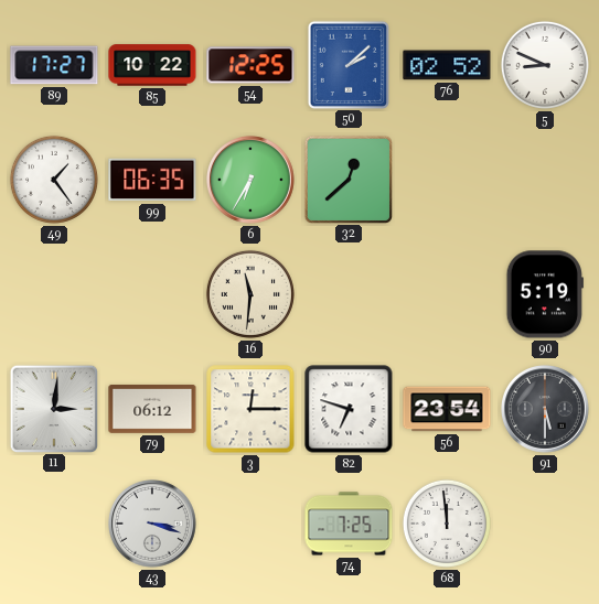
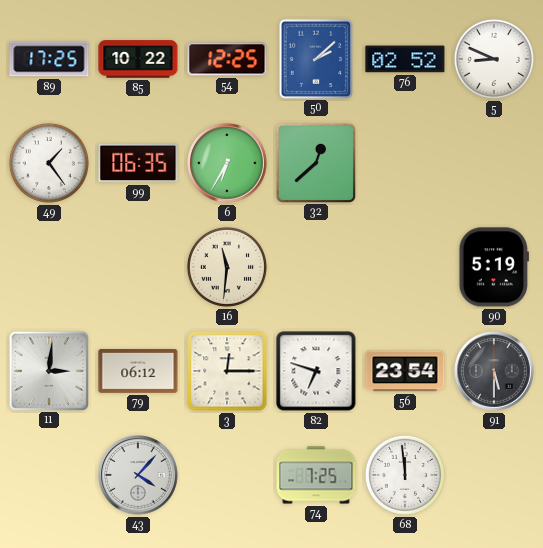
89: 17:27 -> 17:25
43: 3:18 -> 4:07
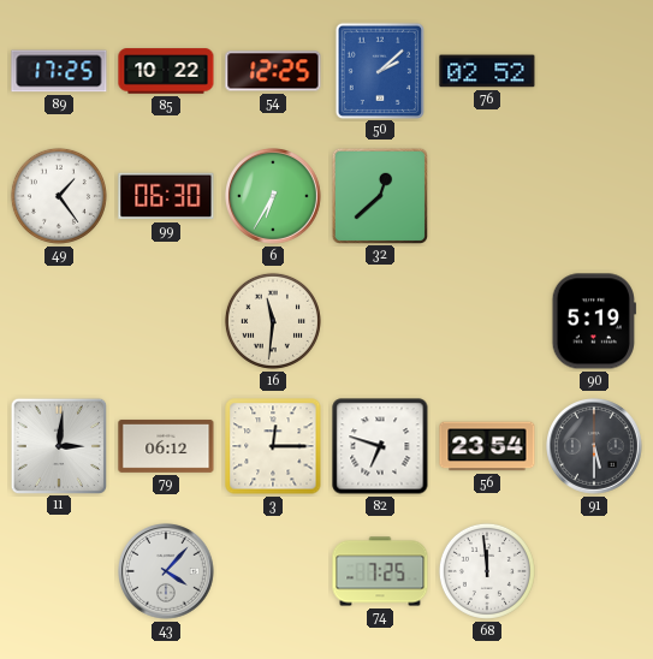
5: 8:49 -> none
99: 06:35 -> 06:30
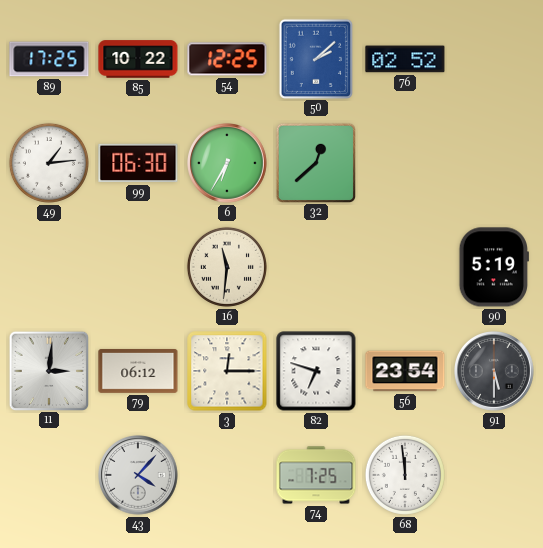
49: 1:24 -> 1:14
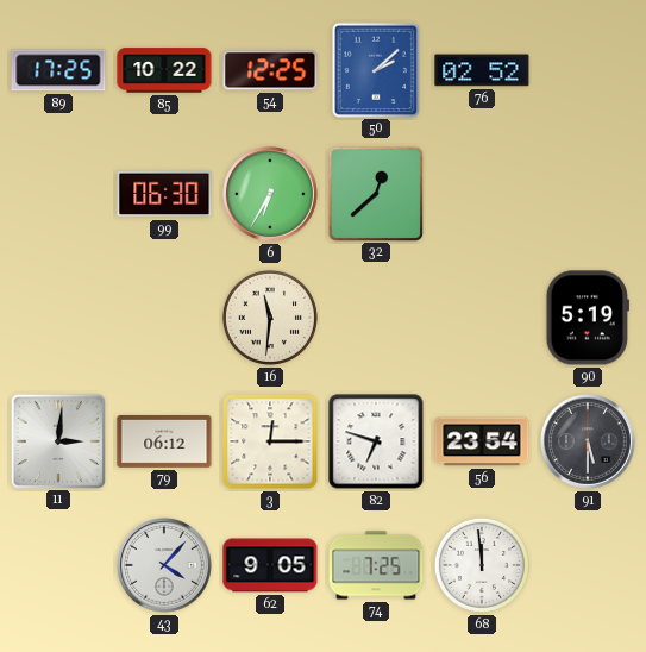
49: 1:14 -> none
62: none -> 9:05
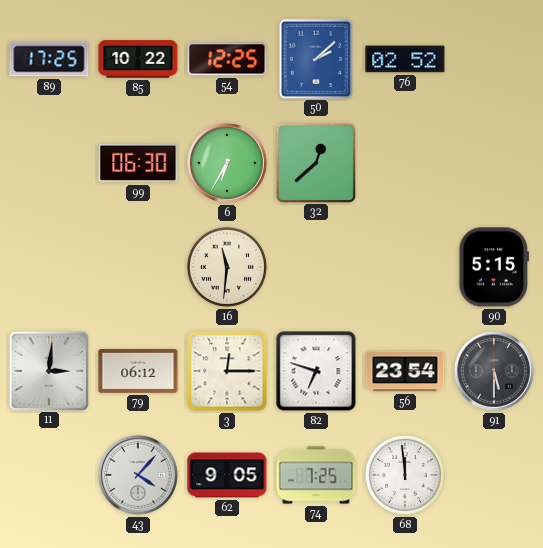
90: 5:19 -> 5:15
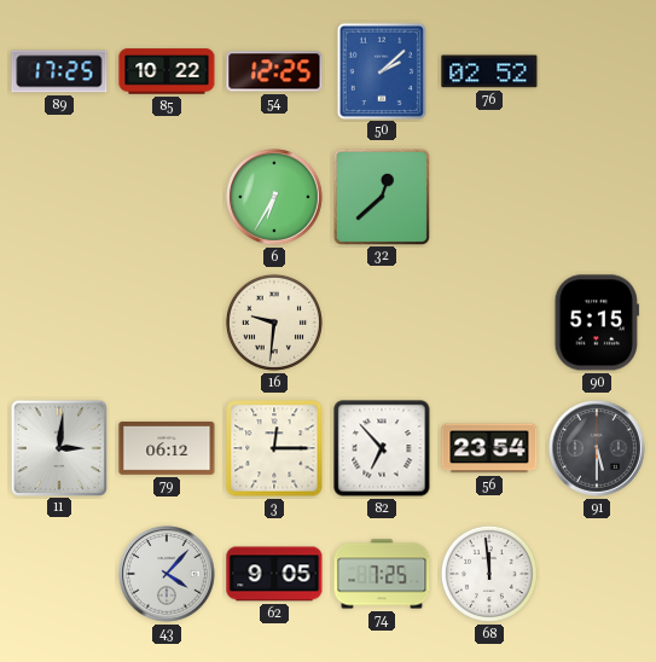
99: 06:30 -> none
16: 11:31 -> 9:31
82: 6:48 -> 6:53
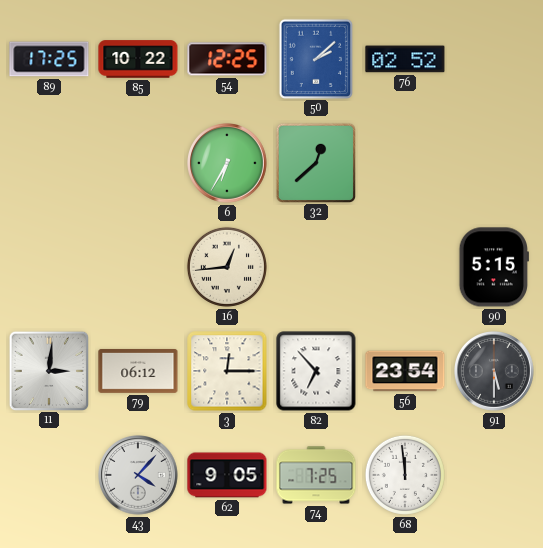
16: 9:31 -> 12:44
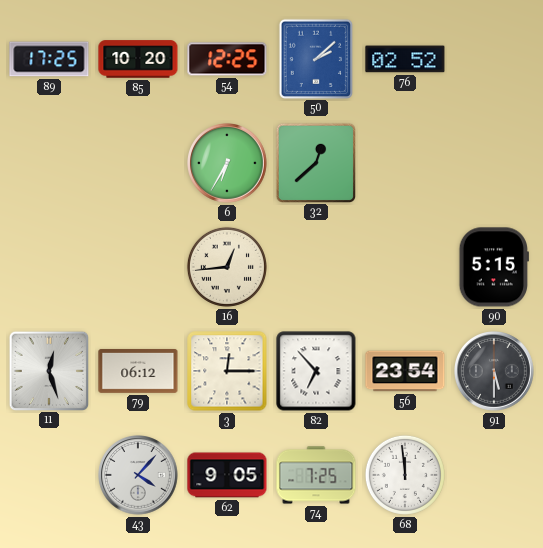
85: 10:22 -> 10:20
11: 3:01 -> 12:27
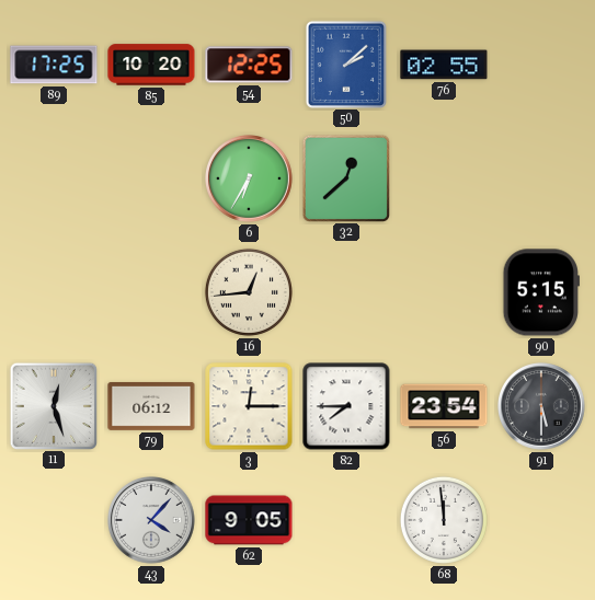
76: 02:52 -> 02:55
82: 6:53 -> 7:45
74: 7:25 -> none
